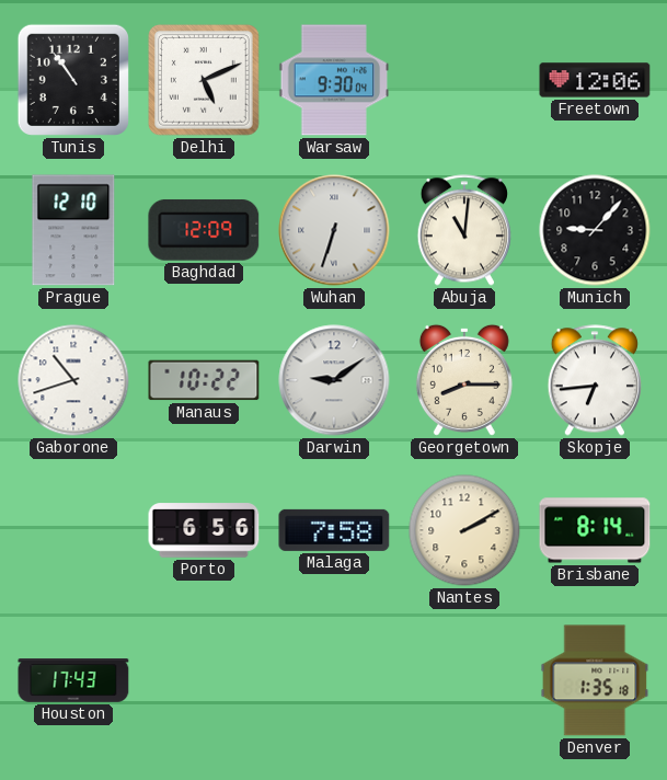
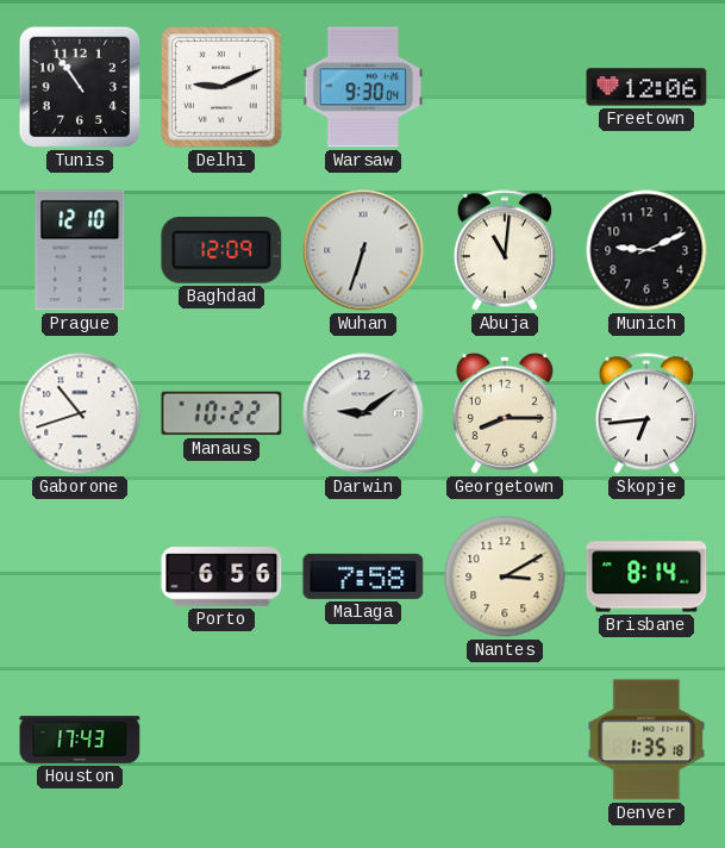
Delhi: 5:11 -> 9:11
Munich: 9:07 -> 9:11
Nantes: 2:10 -> 3:10
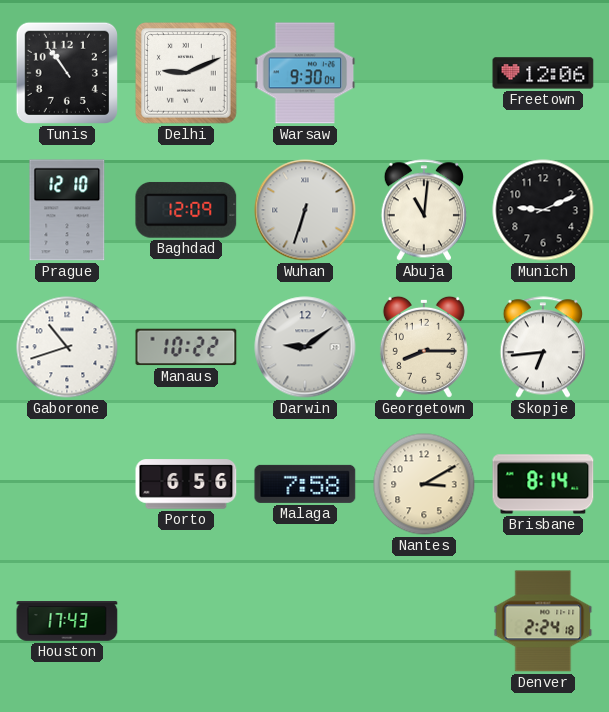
Denver: 1:35 -> 2:24
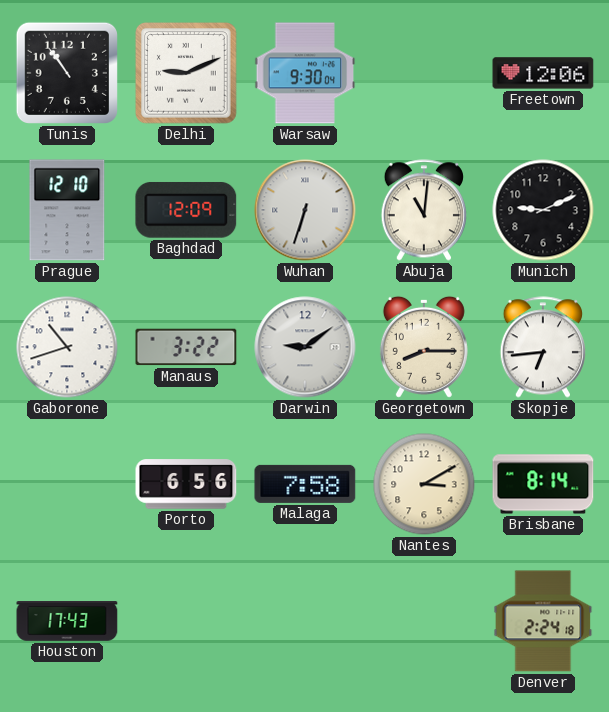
Manaus: 10:22 -> 3:22
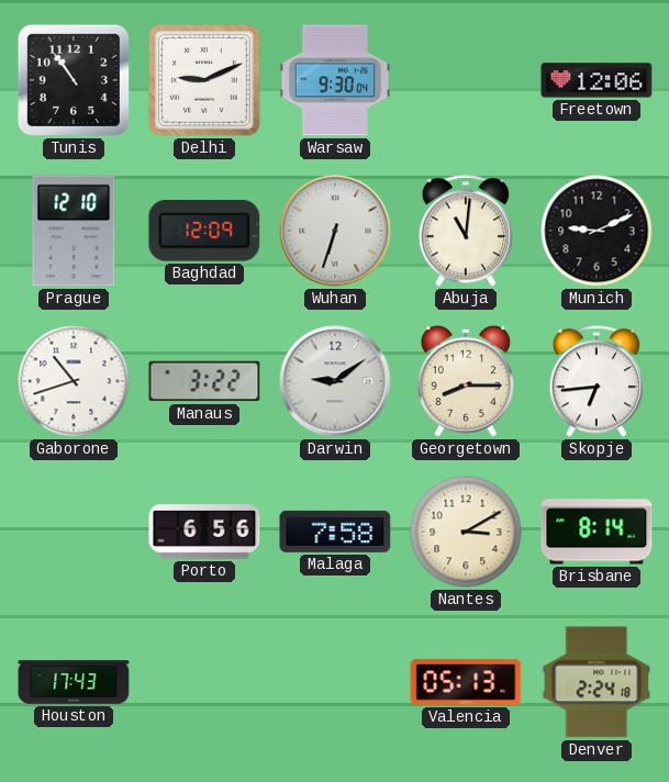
Valencia: none -> 05:13
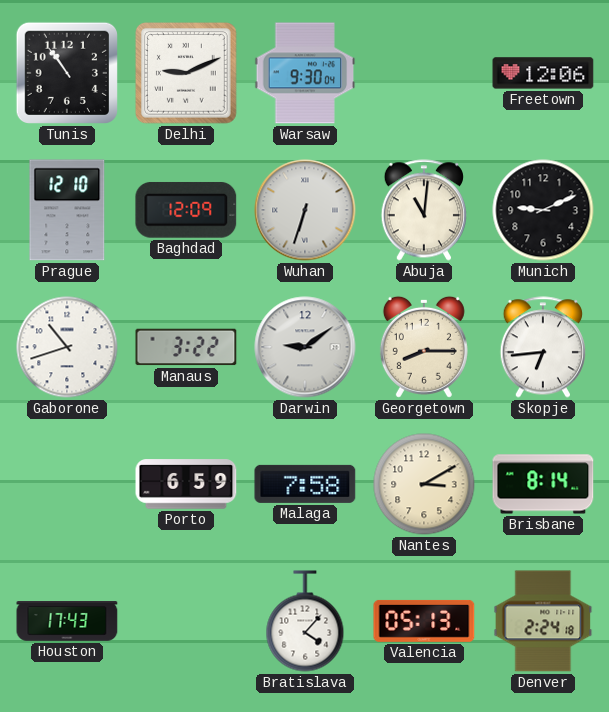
Porto: 6:56 -> 6:59
Bratislava: none -> 4:07
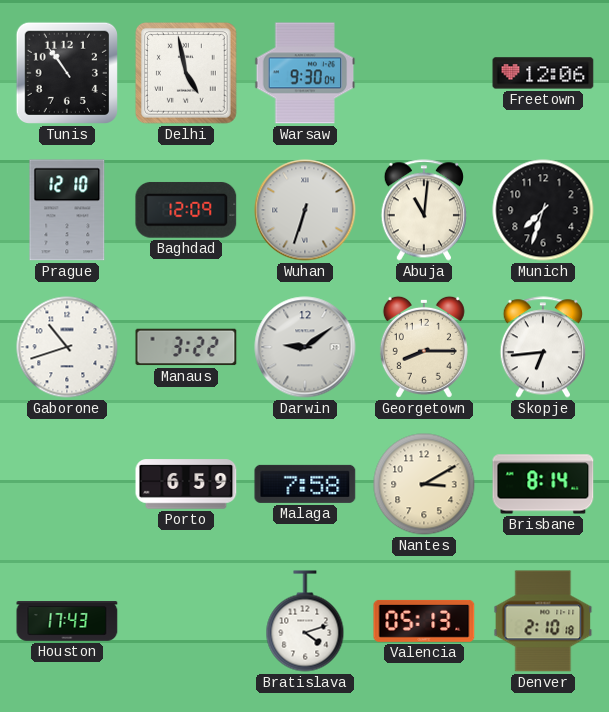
Delhi: 9:11 -> 4:58
Munich: 9:11 -> 7:33
Bratislava: 4:07 -> 4:12
Denver: 2:24 -> 2:10
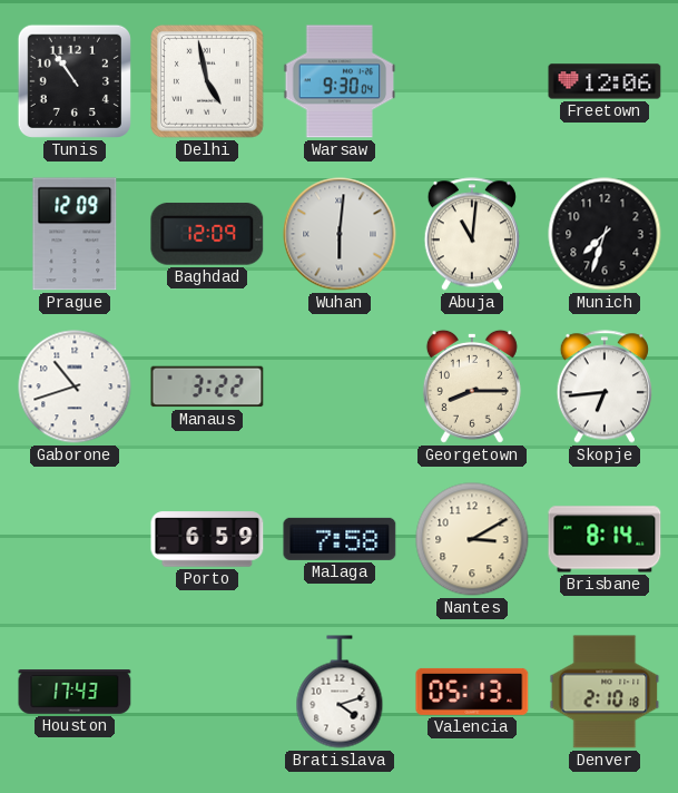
Prague: 12:10 -> 12:09
Wuhan: 6:33 -> 6:01
Darwin: 9:09 -> none
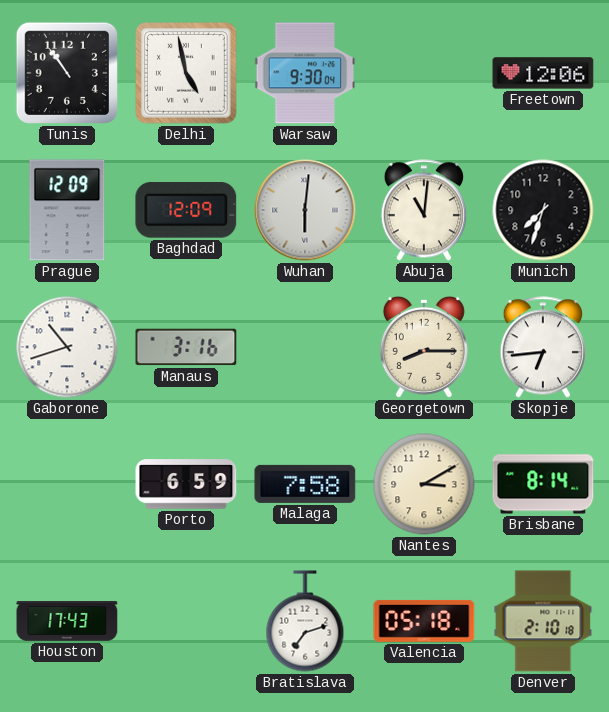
Manaus: 3:22 -> 3:16
Bratislava: 4:12 -> 7:12
Valencia: 05:13 -> 05:18
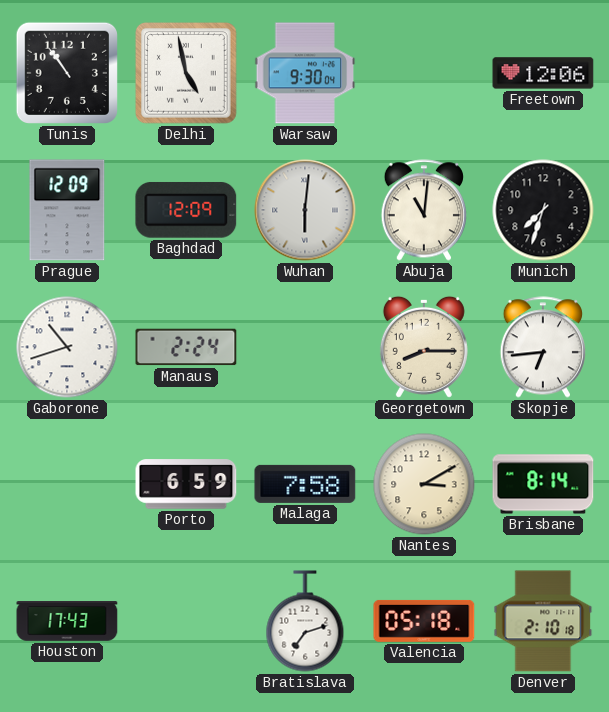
Manaus: 3:16 -> 2:24
